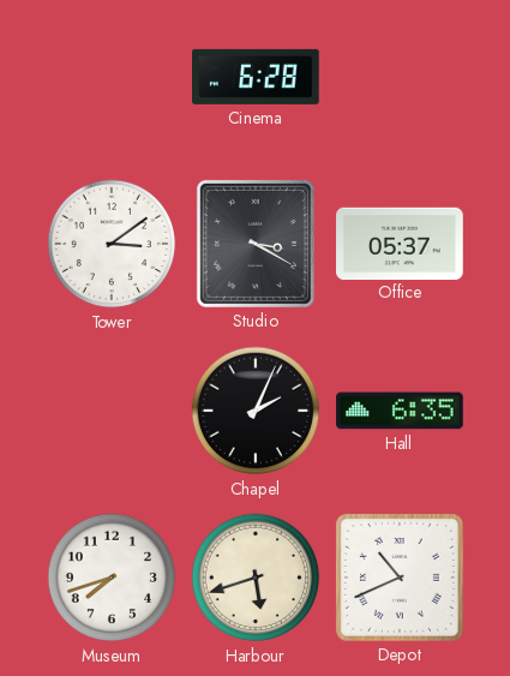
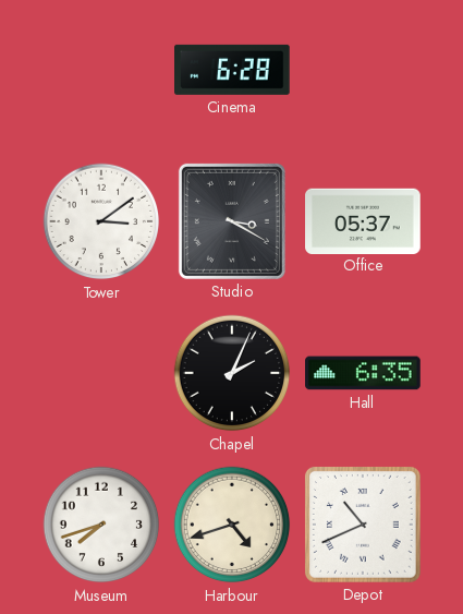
Harbour: 5:42 -> 4:42
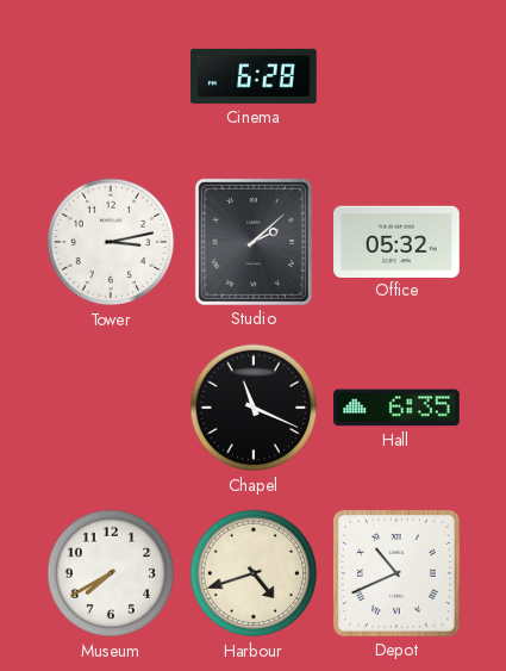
Tower: 3:09 -> 3:13
Studio: 3:20 -> 2:08
Office: 05:37 -> 05:32
Chapel: 2:04 -> 11:19
Museum: 7:42 -> 7:40
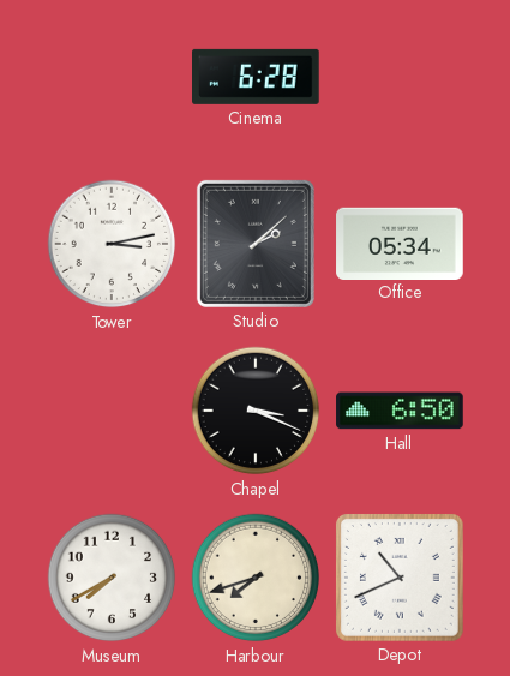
Office: 05:32 -> 05:34
Chapel: 11:19 -> 3:19
Hall: 6:35 -> 6:50
Harbour: 4:42 -> 7:42
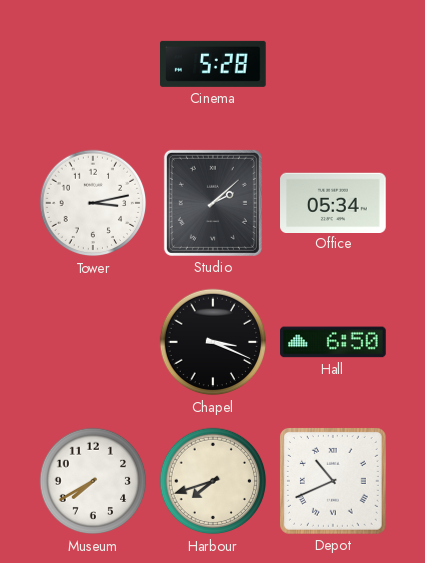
Cinema: 6:28 -> 5:28
